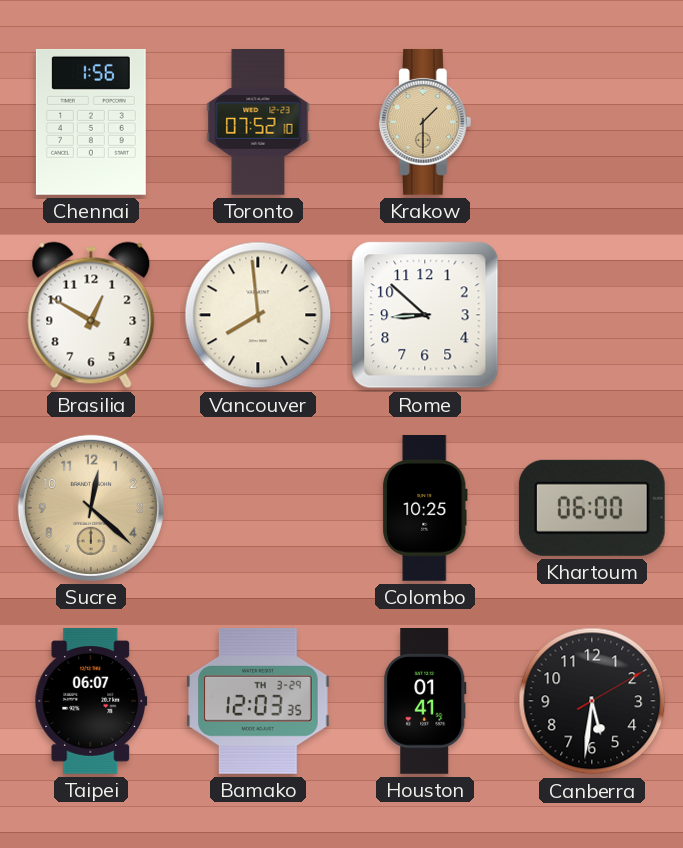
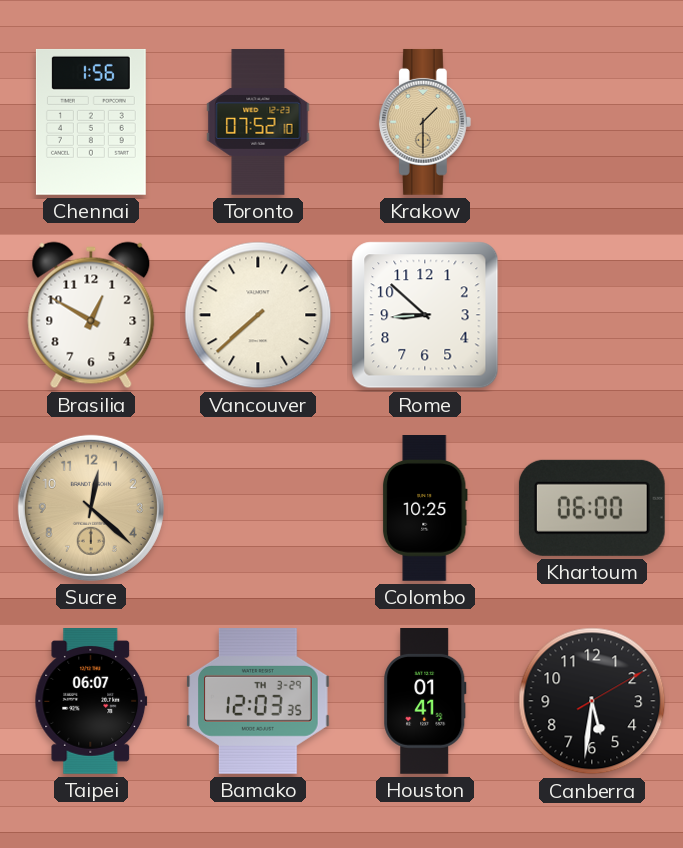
Vancouver: 7:59 -> 7:38
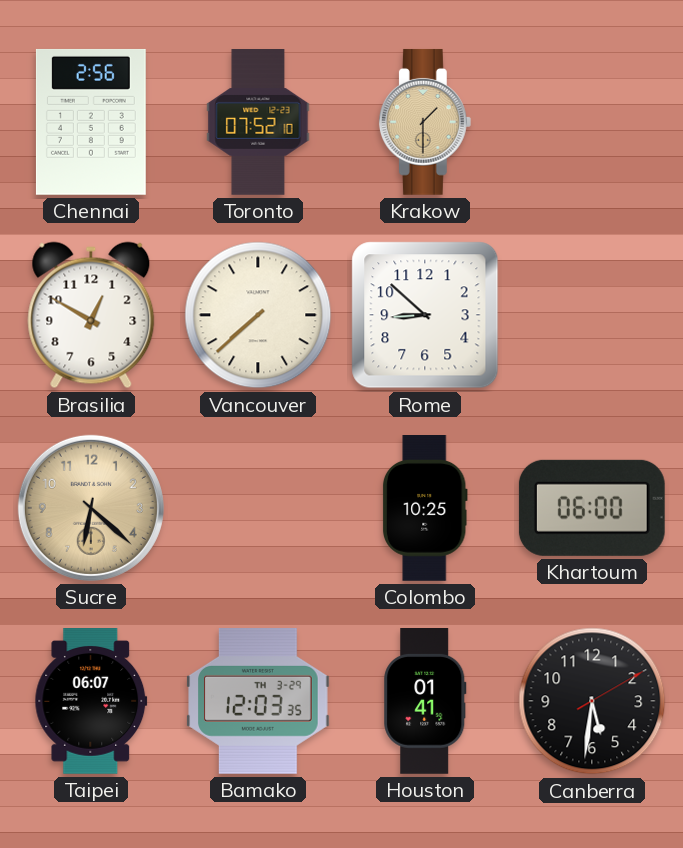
Chennai: 1:56 -> 2:56
Sucre: 12:22 -> 6:22
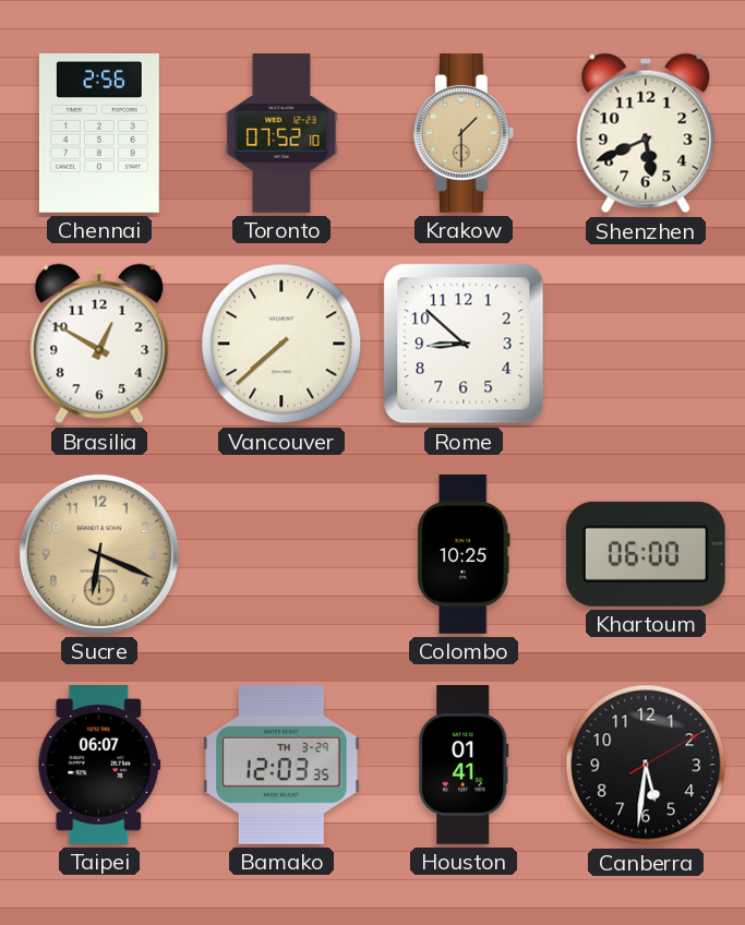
Shenzhen: none -> 5:41
Sucre: 6:22 -> 6:19
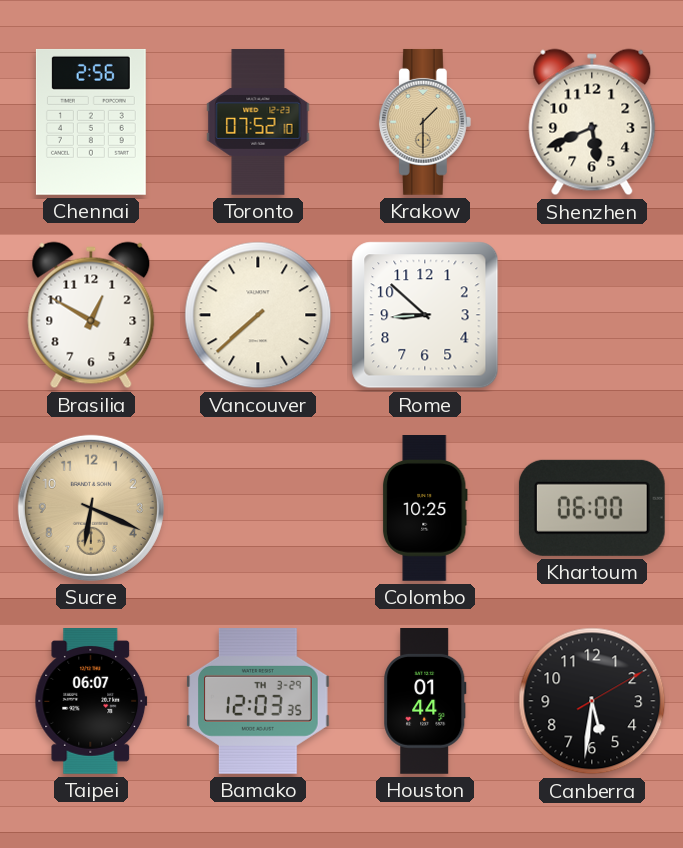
Houston: 01:41 -> 01:44
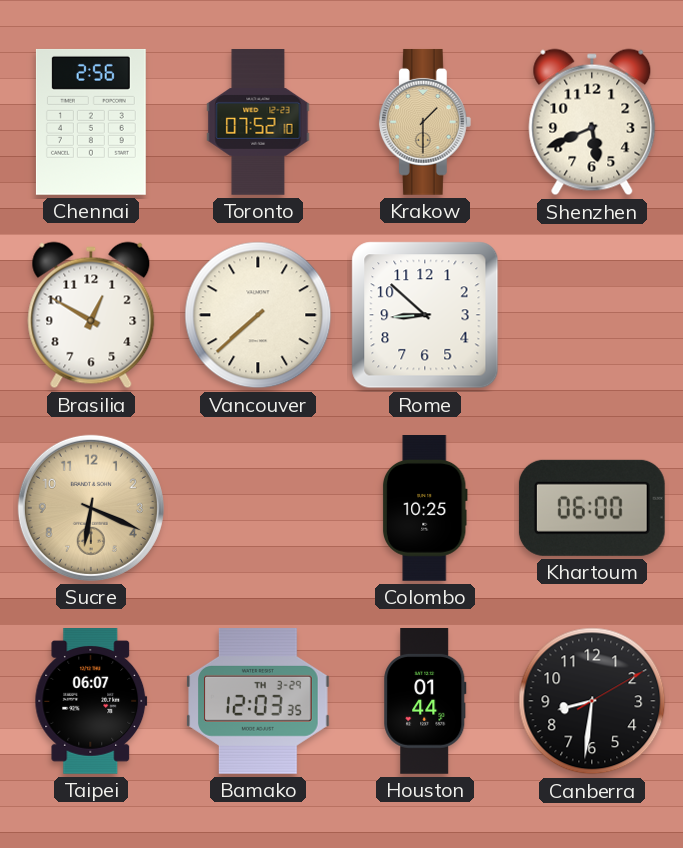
Canberra: 5:31 -> 8:31
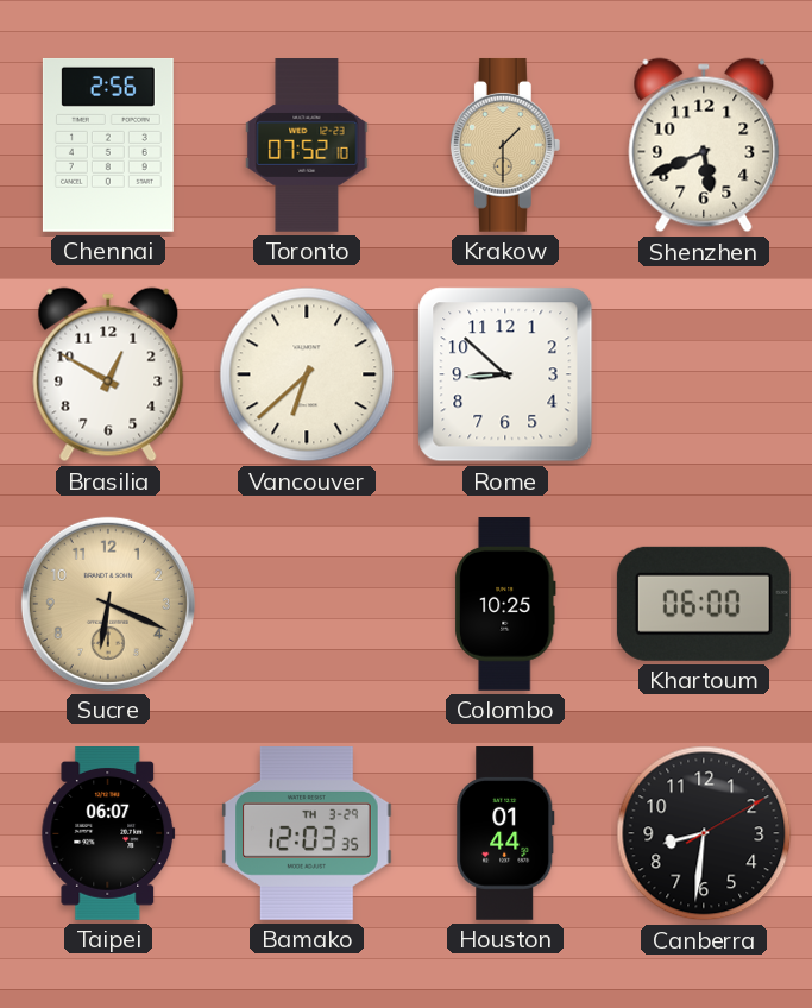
Vancouver: 7:38 -> 6:38
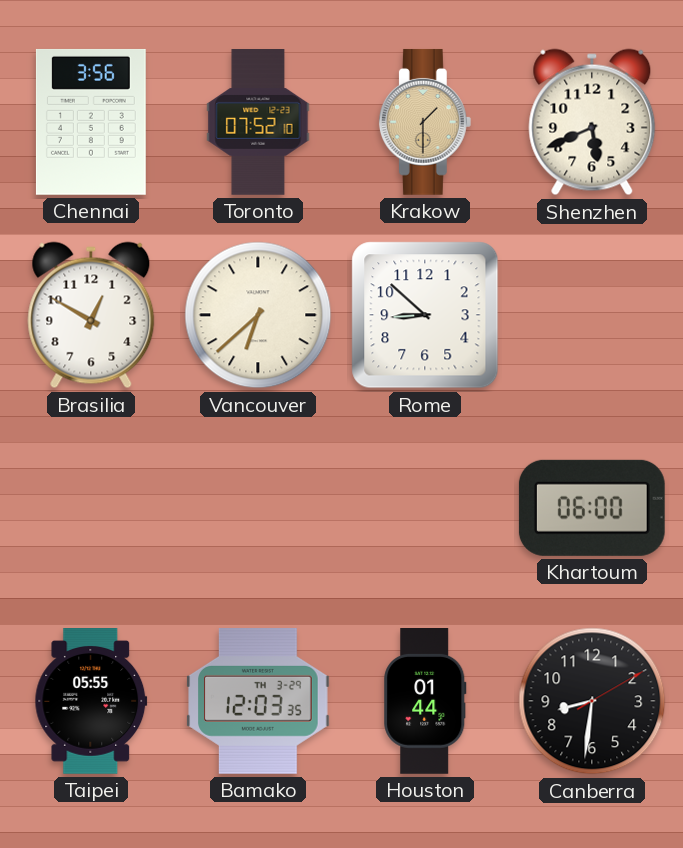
Chennai: 2:56 -> 3:56
Sucre: 6:19 -> none
Colombo: 10:25 -> none
Taipei: 06:07 -> 05:55
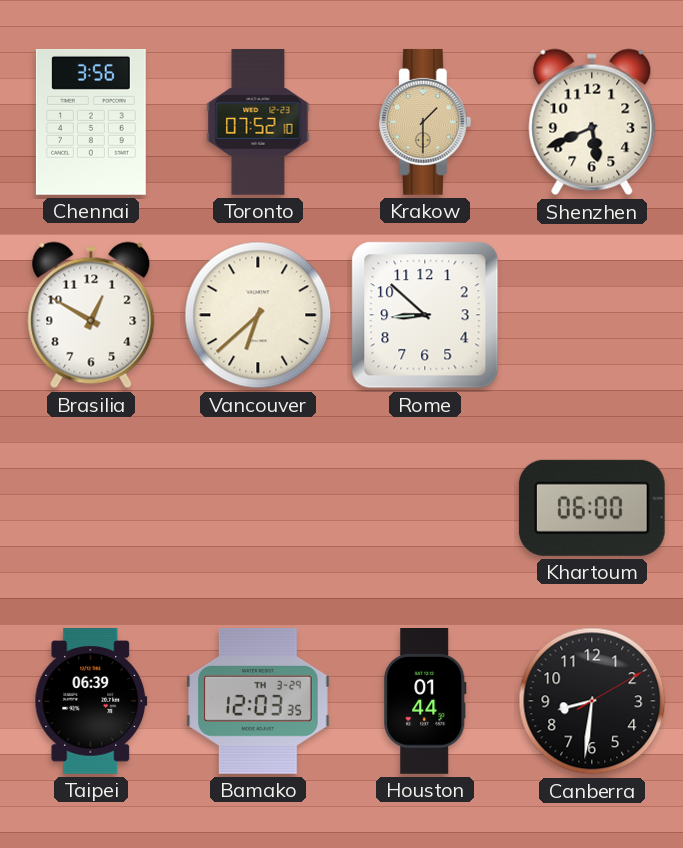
Taipei: 05:55 -> 06:39
